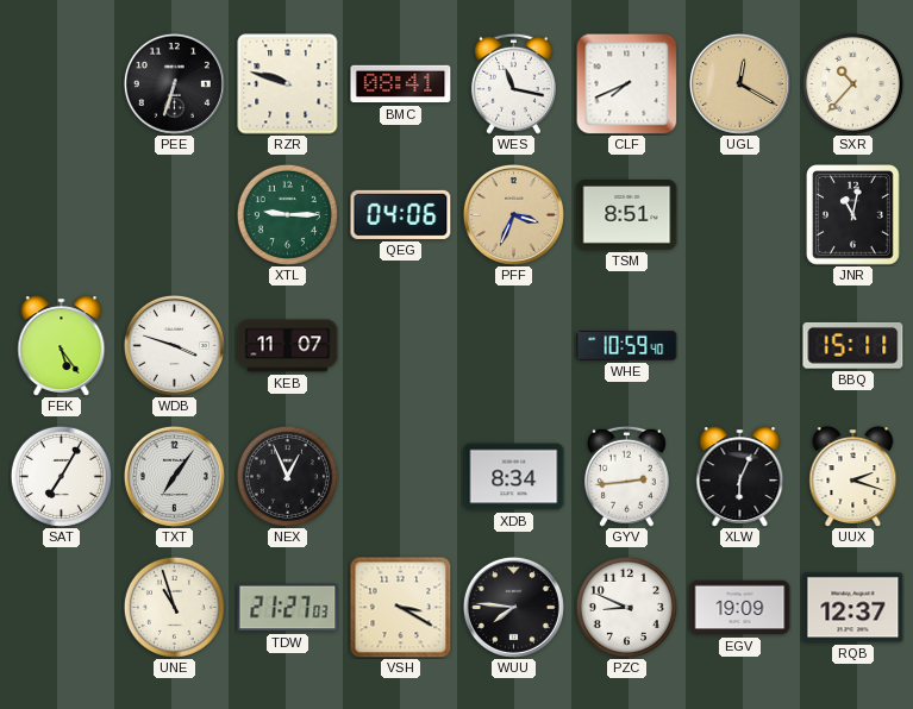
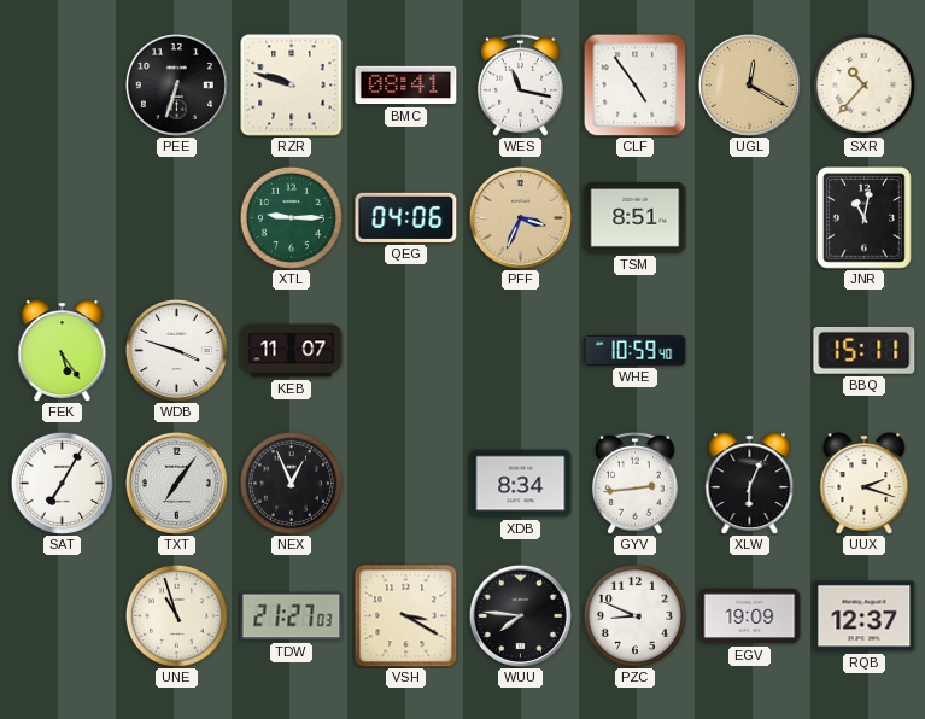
CLF: 7:41 -> 4:54
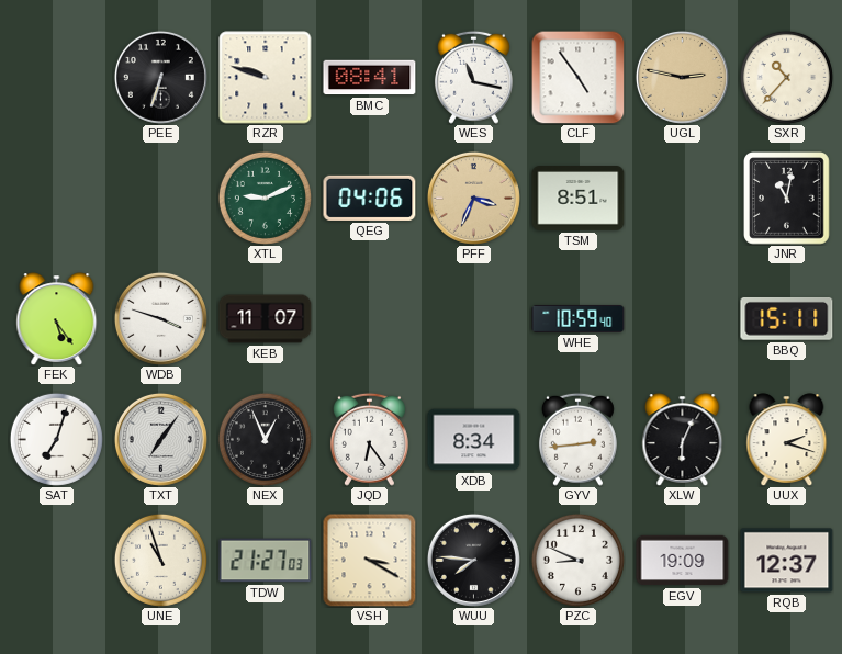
UGL: 12:20 -> 2:47
XTL: 9:15 -> 9:11
SAT: 7:05 -> 7:03
JQD: none -> 6:24
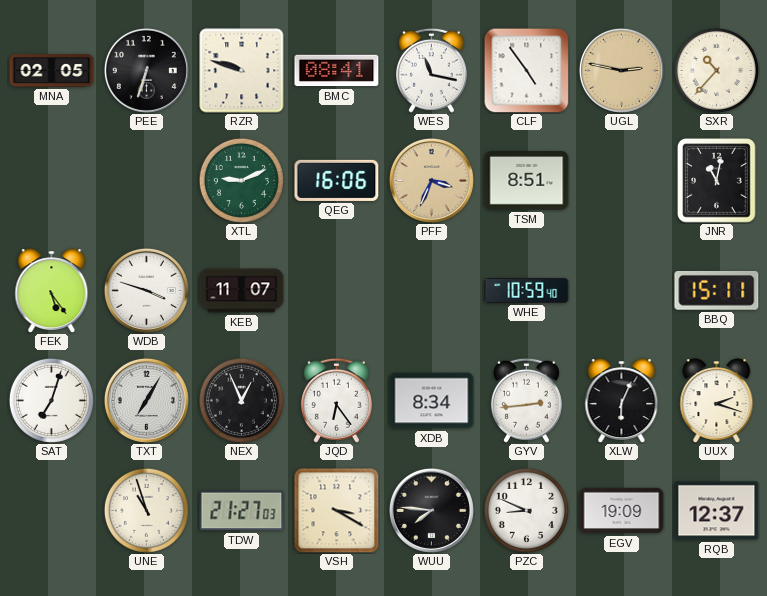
MNA: none -> 02:05
QEG: 04:06 -> 16:06
TXT: 7:06 -> 7:05
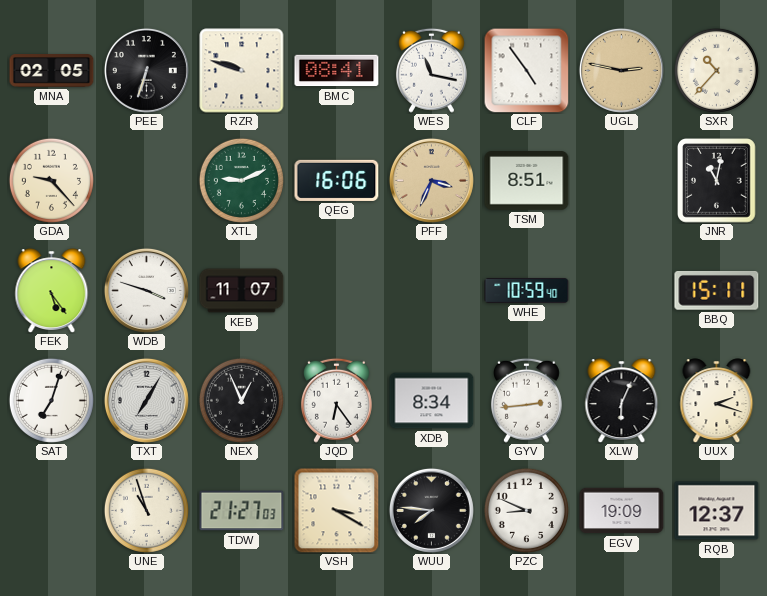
GDA: none -> 9:23
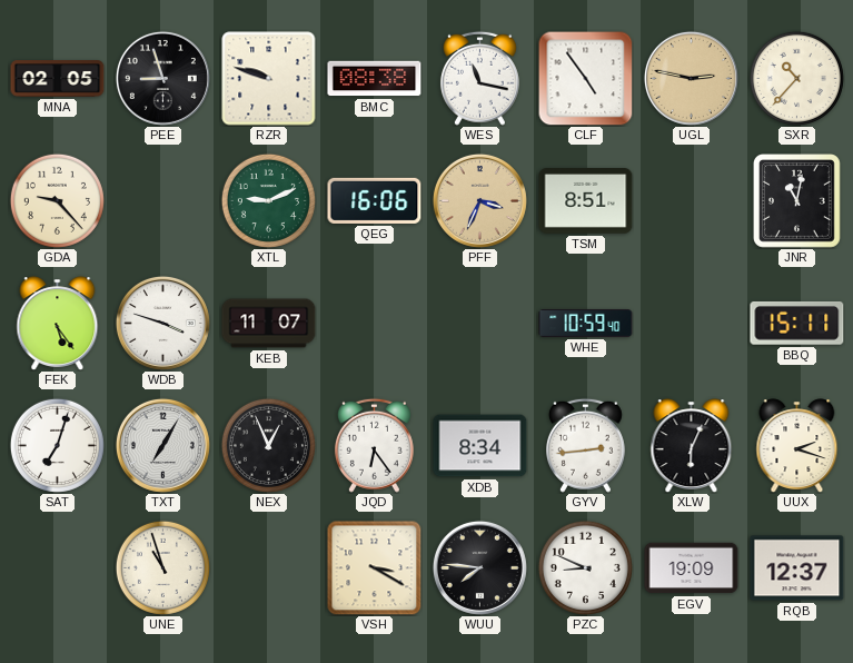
PEE: 6:33 -> 8:57
BMC: 08:41 -> 08:38
TDW: 21:27 -> none
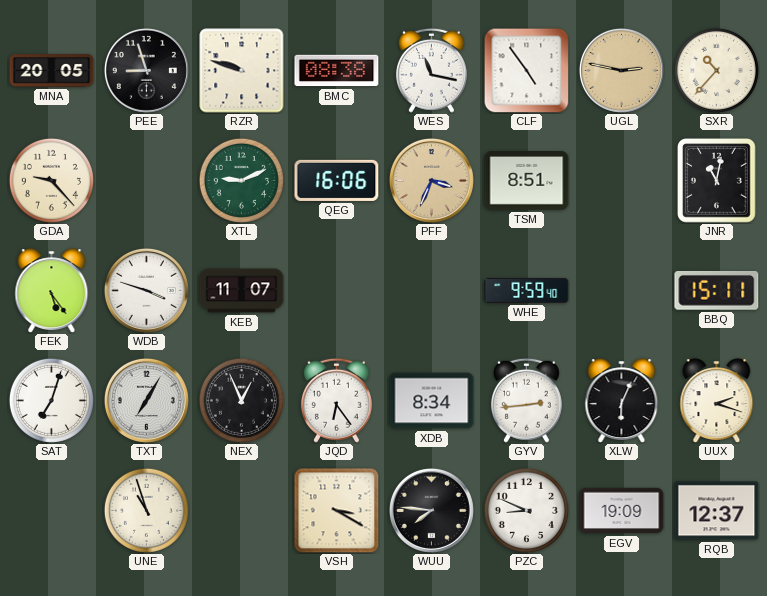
MNA: 02:05 -> 20:05
WHE: 10:59 -> 9:59
